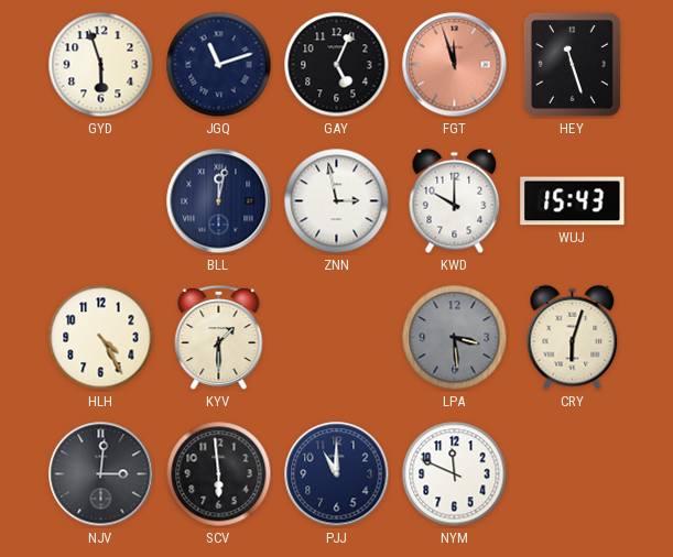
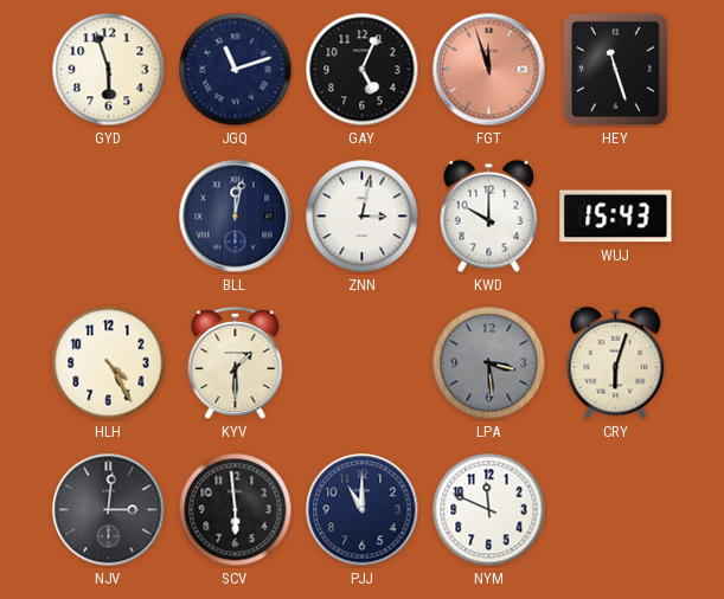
ZNN: 2:58 -> 3:02
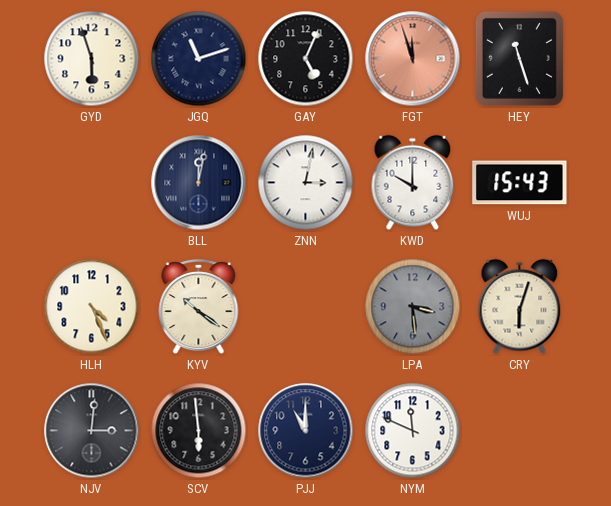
HLH: 4:25 -> 4:26
KYV: 1:30 -> 10:21
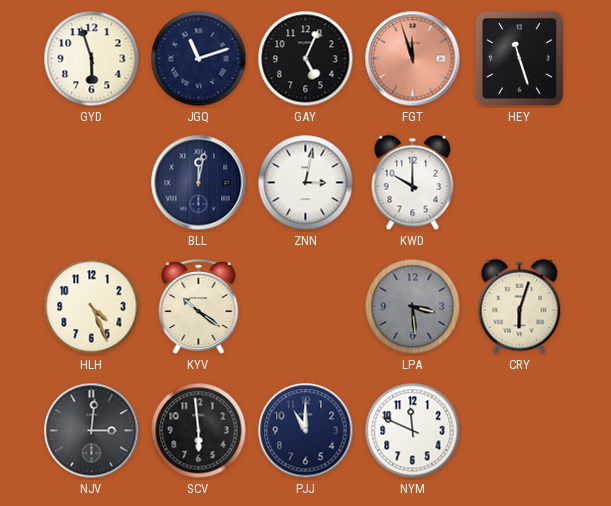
WUJ: 15:43 -> none
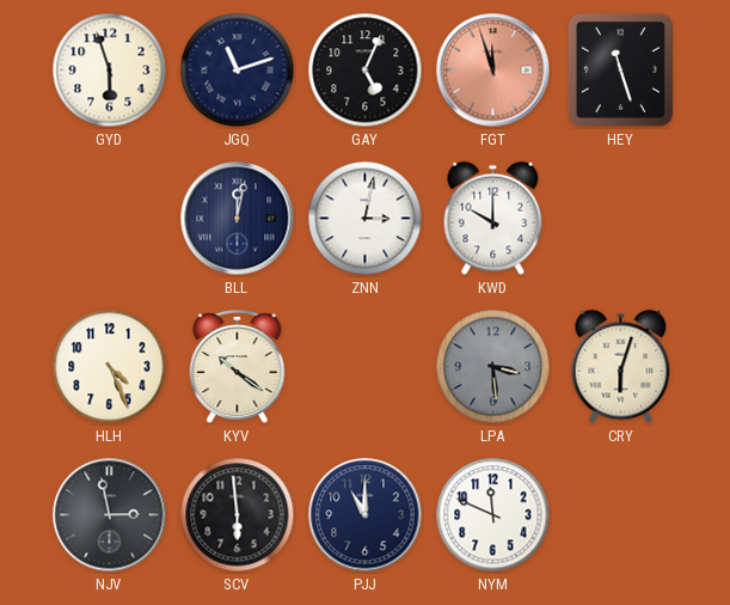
NJV: 3:01 -> 2:58
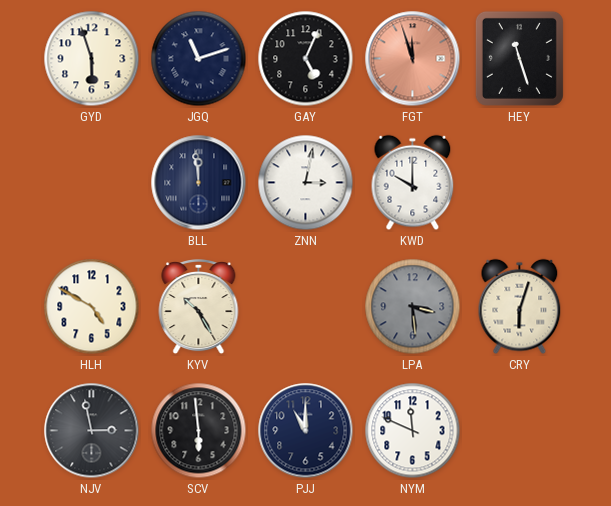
BLL: 12:02 -> 11:59
HLH: 4:26 -> 4:50
KYV: 10:21 -> 10:25
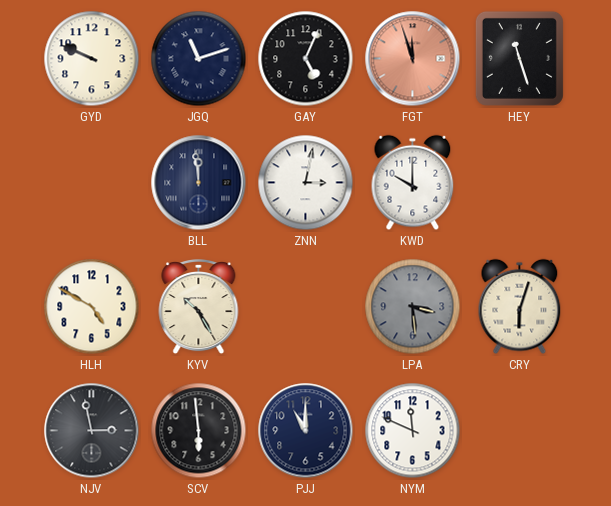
GYD: 5:57 -> 9:49
